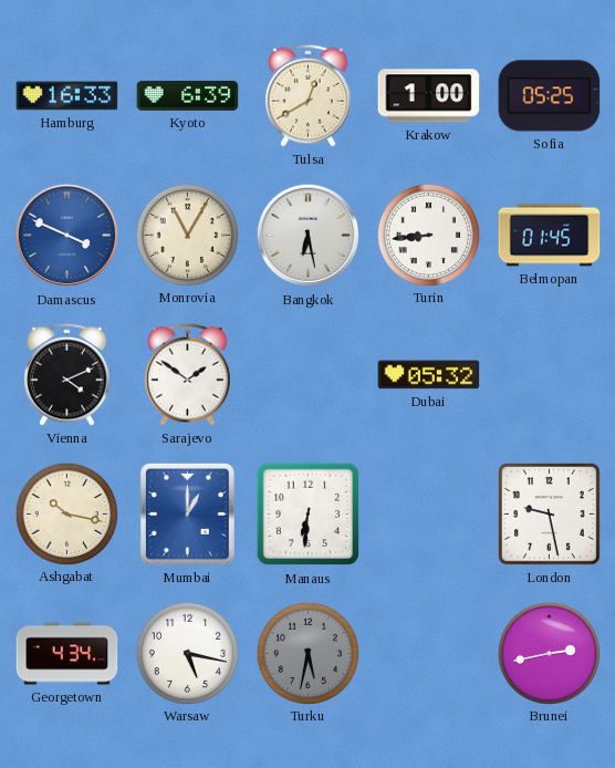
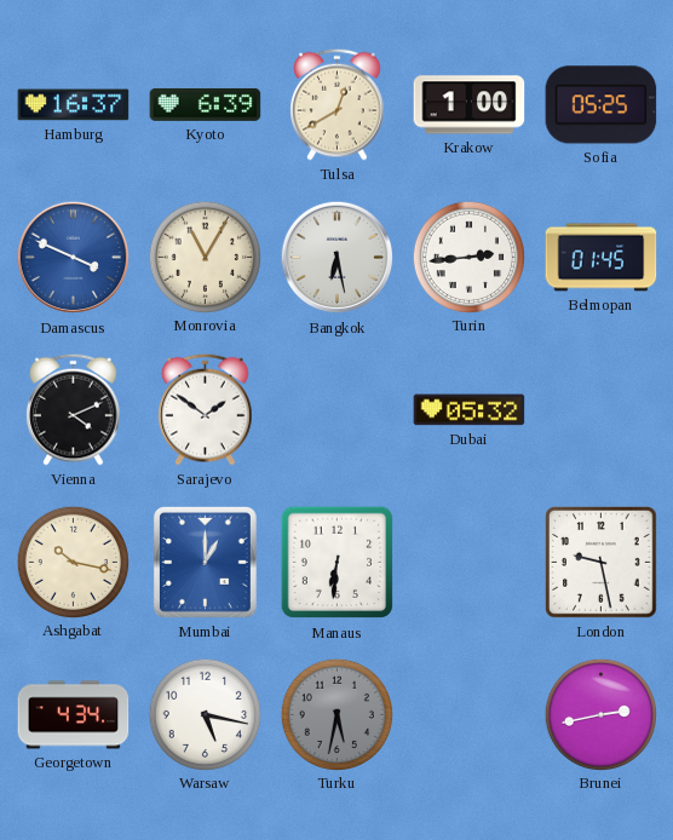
Hamburg: 16:33 -> 16:37
Turin: 8:44 -> 2:44
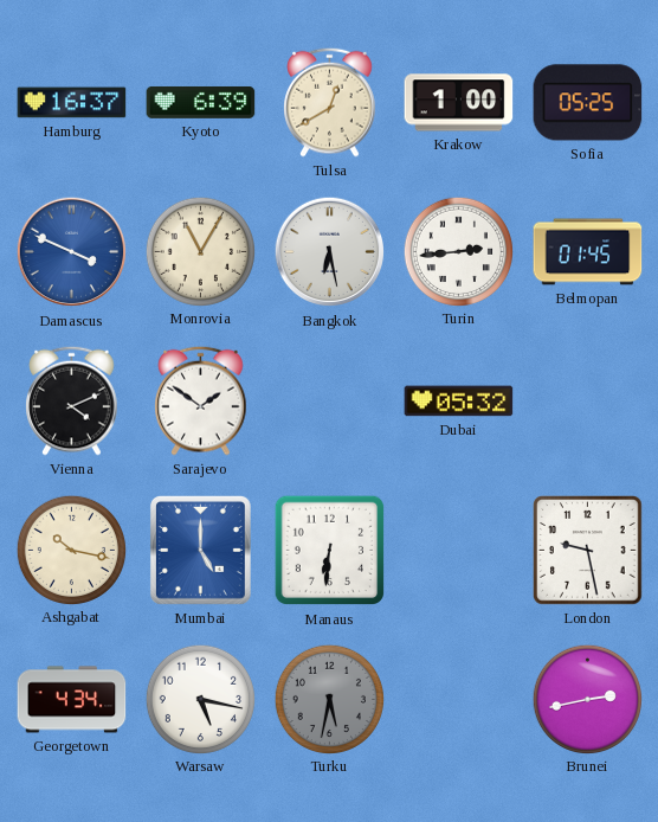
Mumbai: 1:00 -> 5:00
